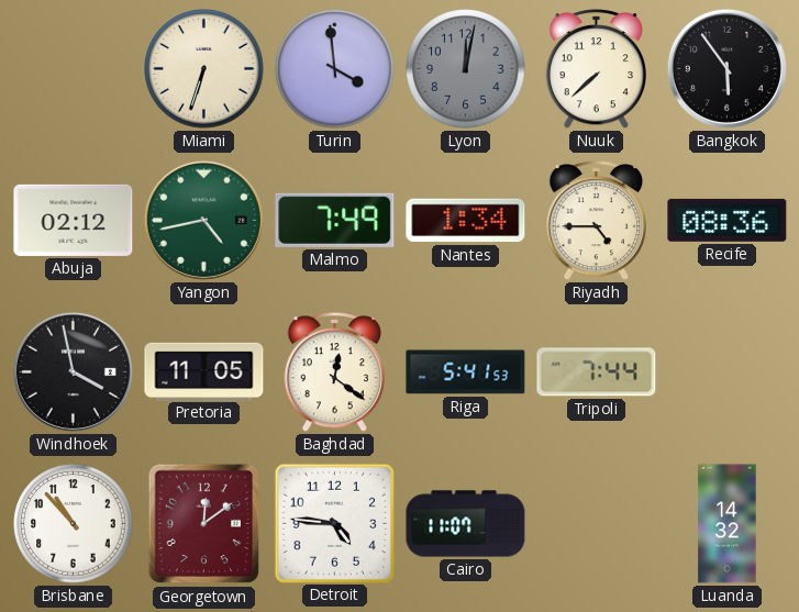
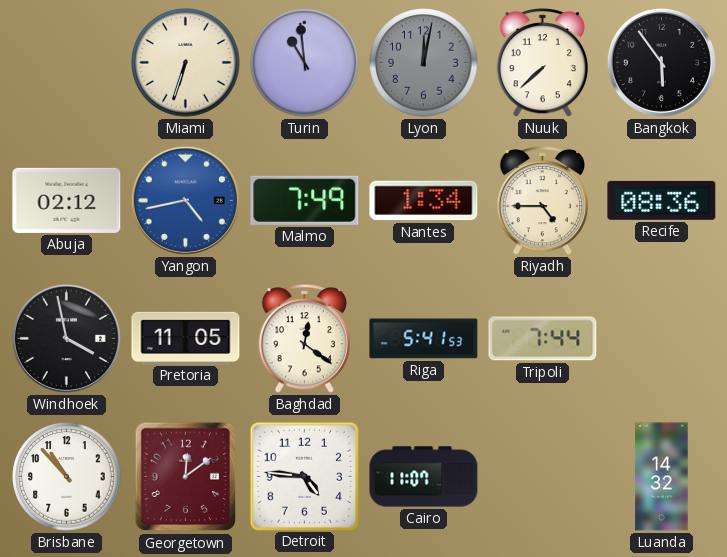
Turin: 3:59 -> 10:59
Yangon dial: green -> blue
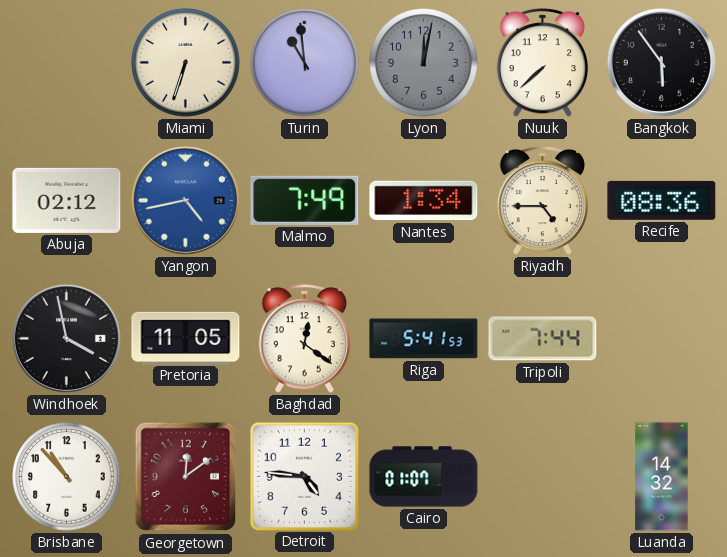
Cairo: 11:07 -> 01:07
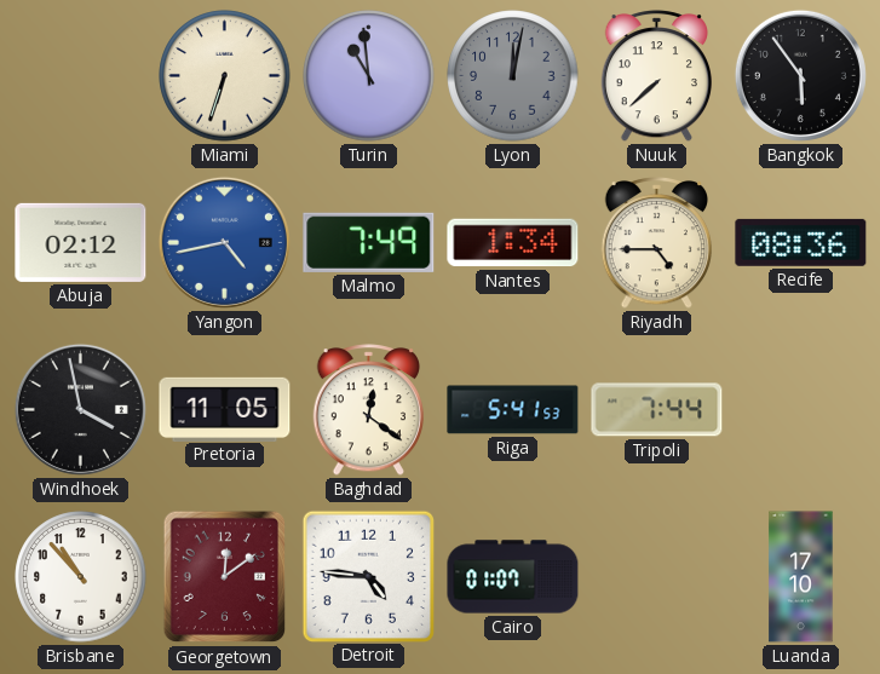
Luanda: 14:32 -> 17:10
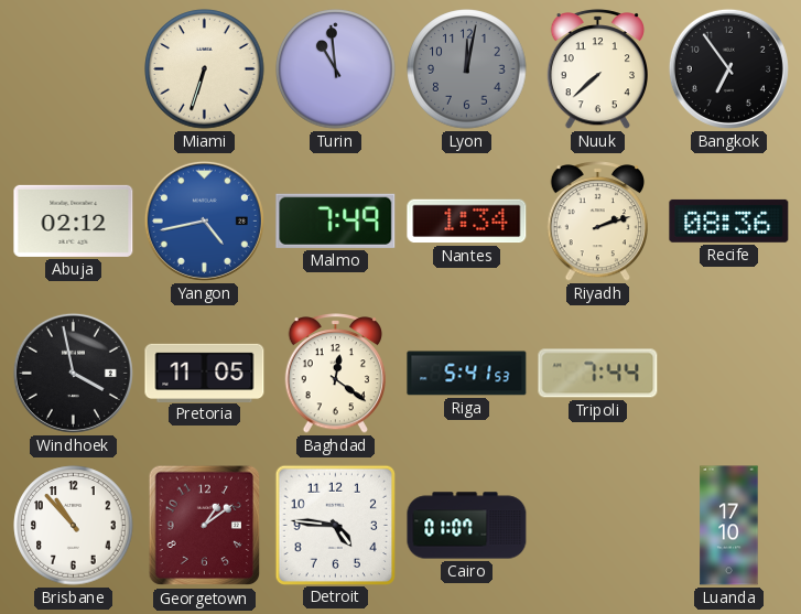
Bangkok: 5:54 -> 6:54
Riyadh: 4:45 -> 2:12
Georgetown: 12:09 -> 1:09
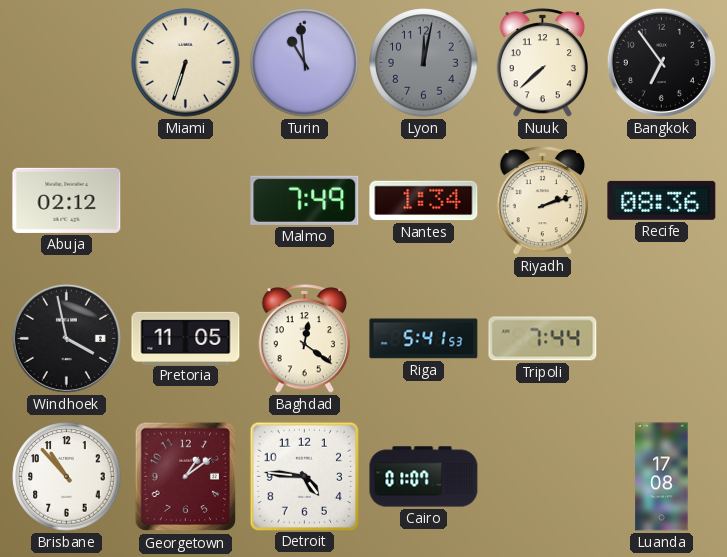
Yangon: 4:43 -> none
Luanda: 17:10 -> 17:08
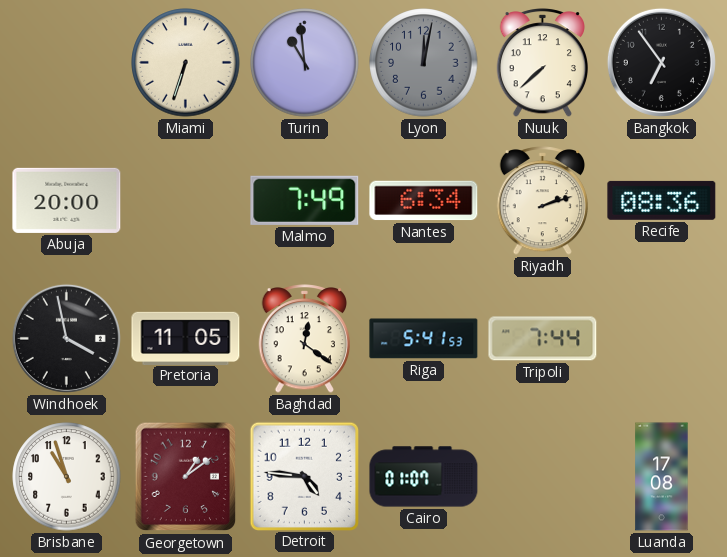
Abuja: 02:12 -> 20:00
Nantes: 1:34 -> 6:34
Brisbane: 10:53 -> 10:57
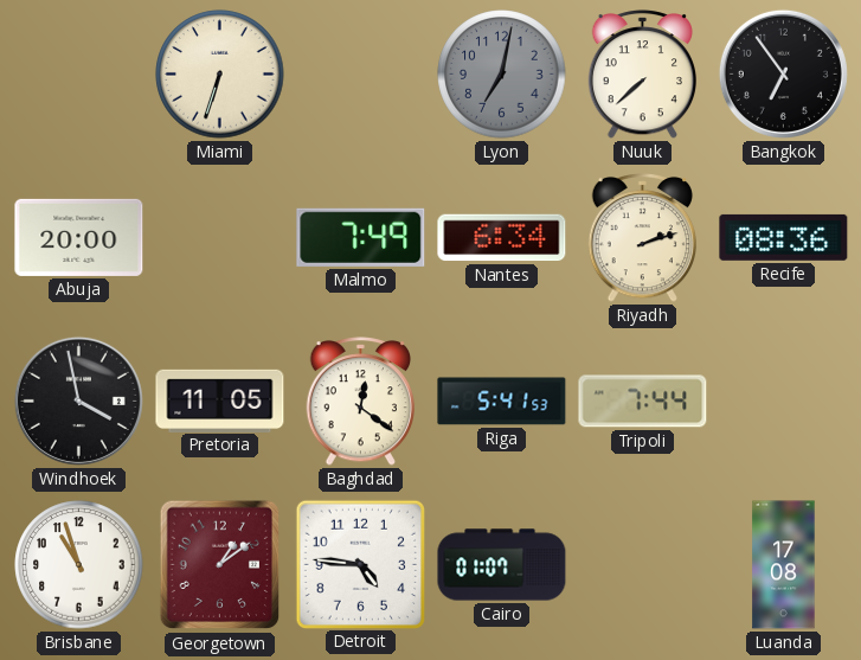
Turin: 10:59 -> none
Lyon: 12:02 -> 7:02
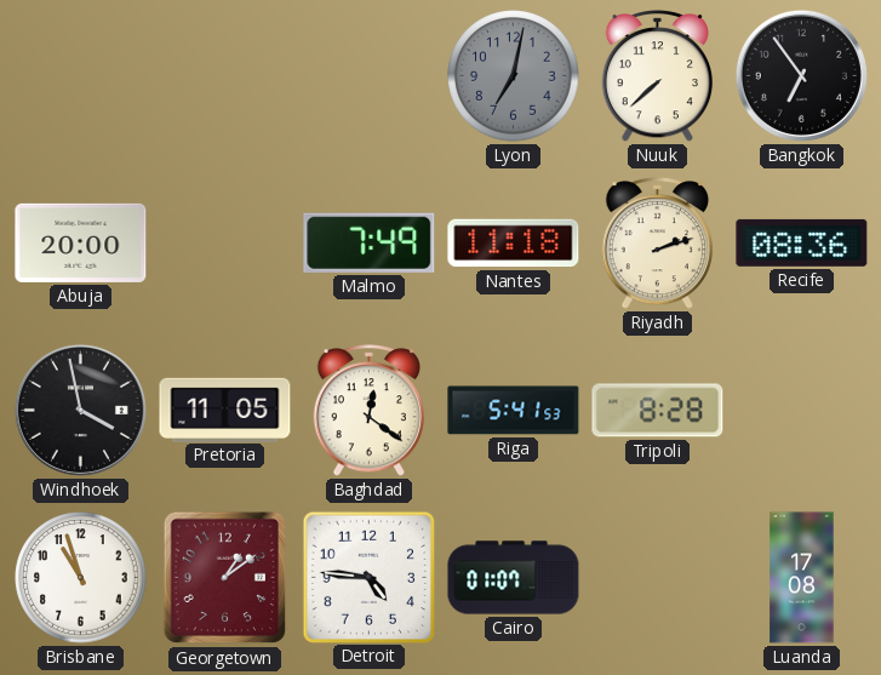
Miami: 6:33 -> none
Nantes: 6:34 -> 11:18
Tripoli: 7:44 -> 8:28
